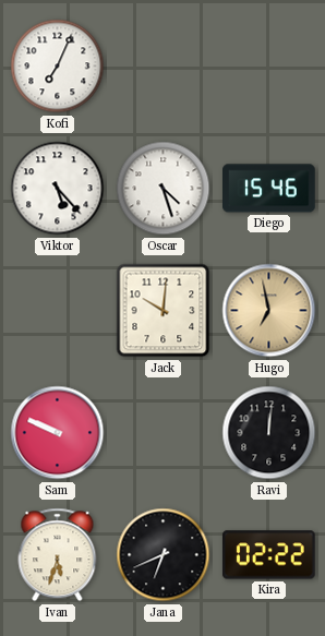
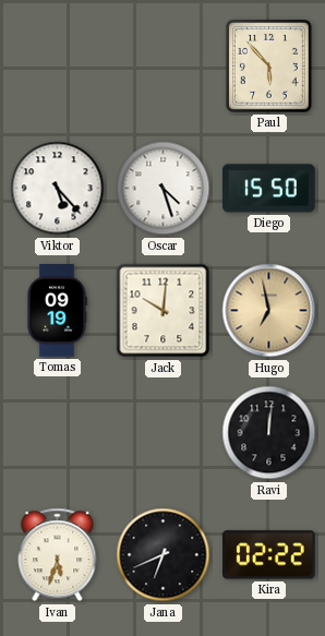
Kofi: 7:04 -> none
Paul: none -> 5:53
Diego: 15:46 -> 15:50
Tomas: none -> 09:19
Sam: 9:49 -> none
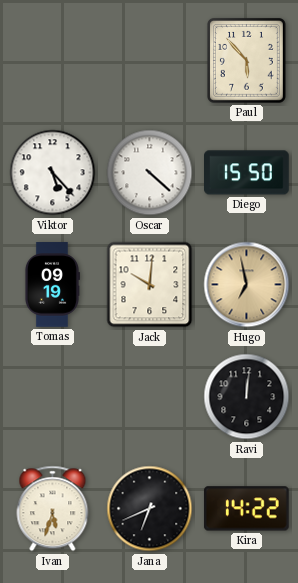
Oscar: 4:27 -> 4:22
Kira: 02:22 -> 14:22
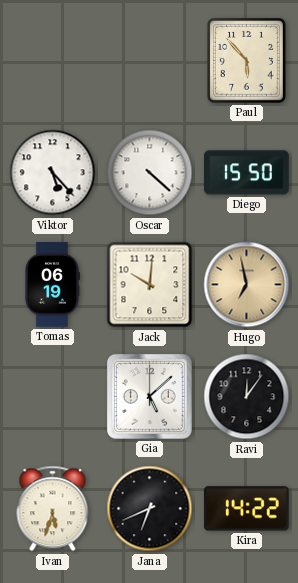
Tomas: 09:19 -> 06:19
Gia: none -> 5:08
Ravi: 12:01 -> 12:06
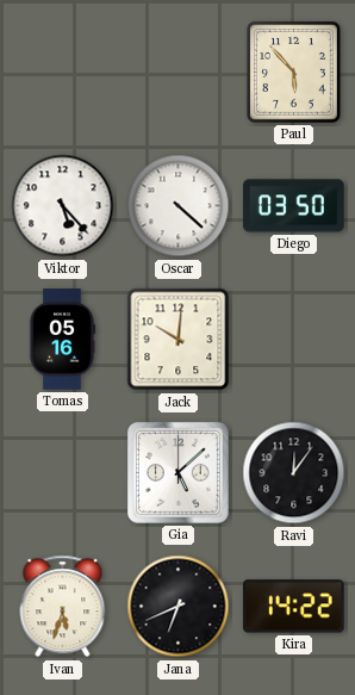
Diego: 15:50 -> 03:50
Tomas: 06:19 -> 05:16
Hugo: 6:58 -> none
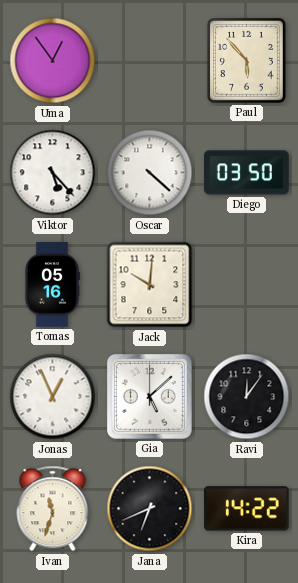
Uma: none -> 12:54
Jonas: none -> 12:56
Ivan: 5:33 -> 11:33
